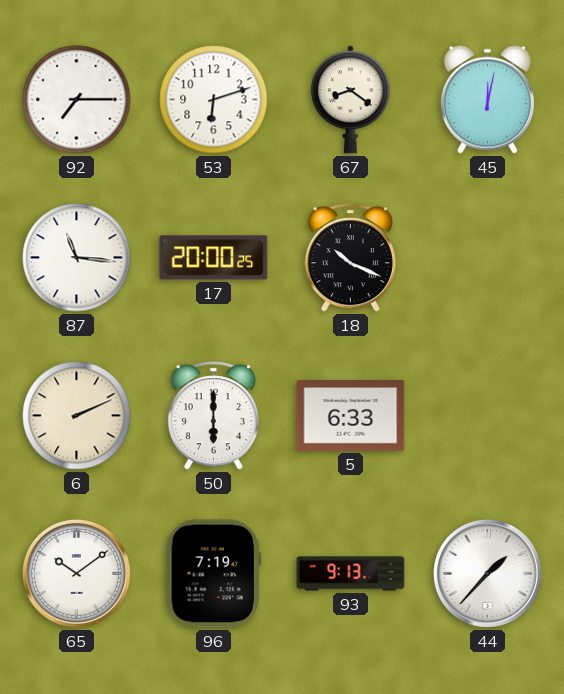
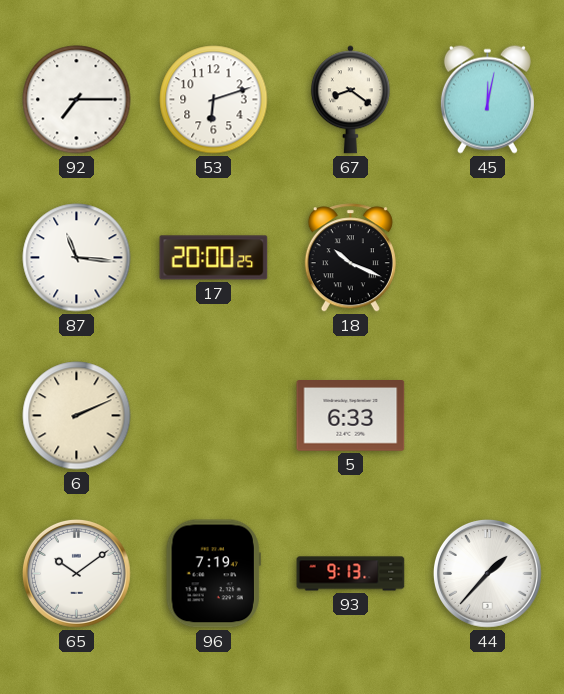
50: 6:00 -> none
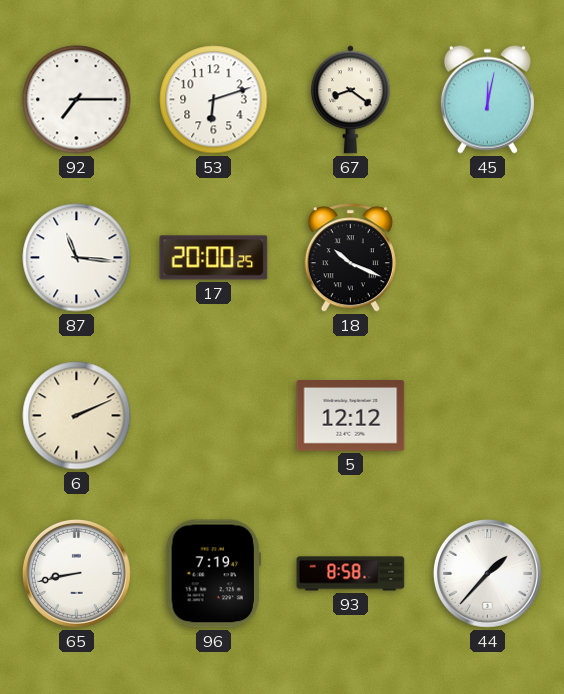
5: 6:33 -> 12:12
65: 10:09 -> 8:43
93: 9:13 -> 8:58
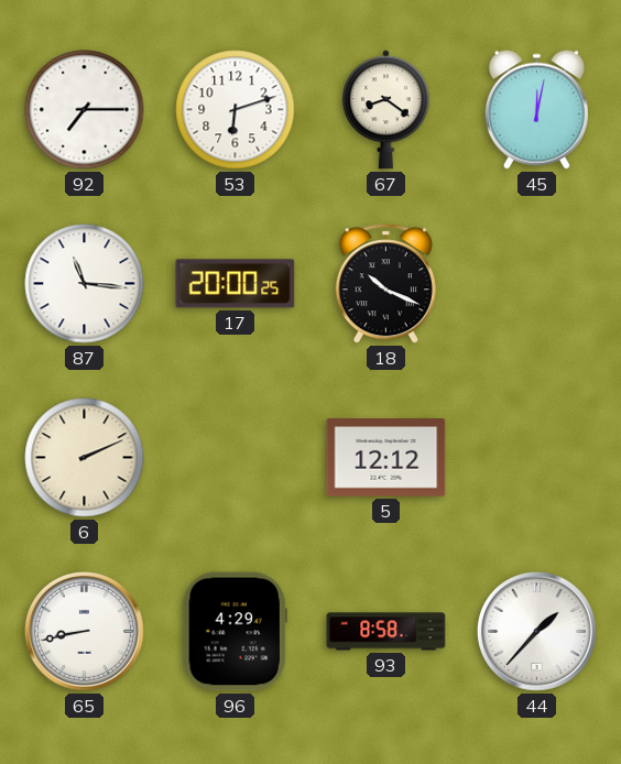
96: 7:19 -> 4:29
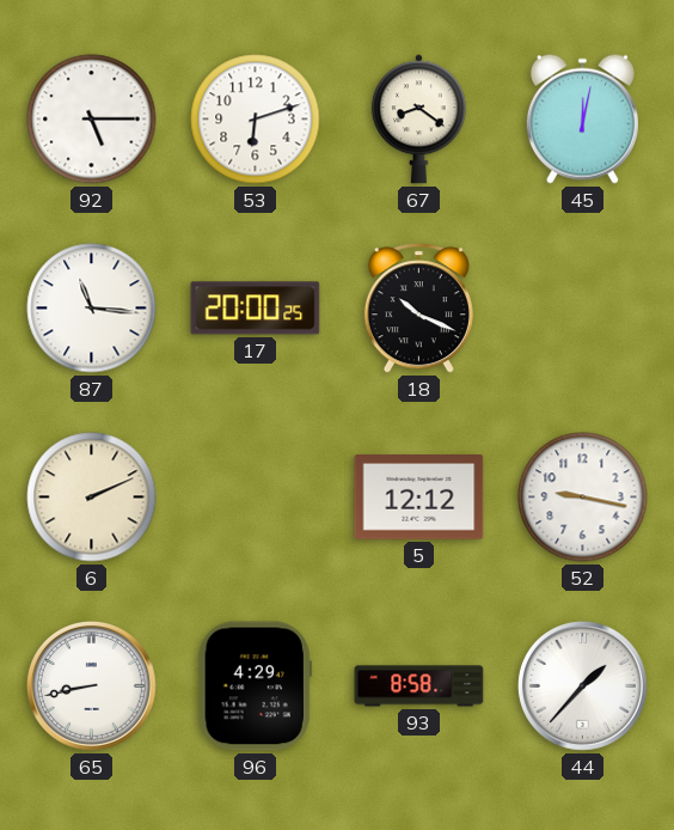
92: 7:15 -> 5:15
52: none -> 9:17
